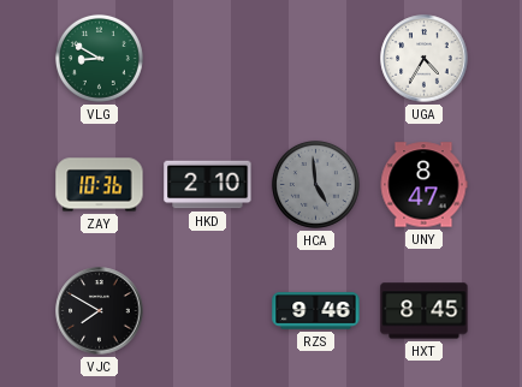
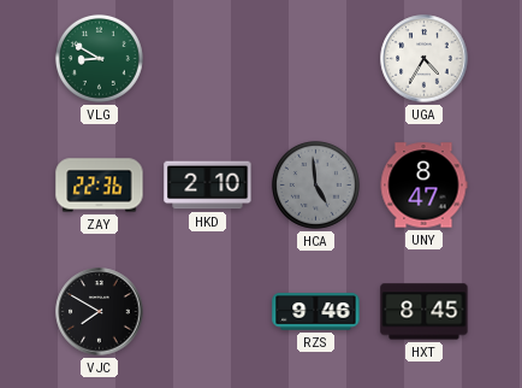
ZAY: 10:36 -> 22:36
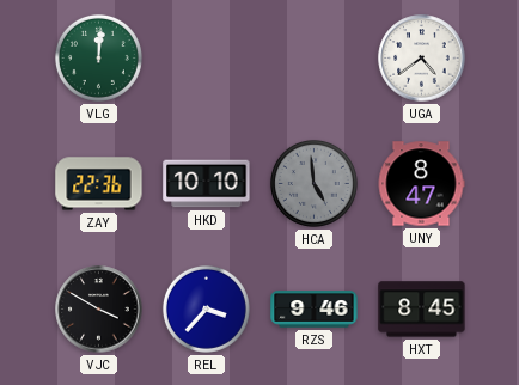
VLG: 8:50 -> 12:01
UGA: 4:35 -> 4:39
HKD: 2:10 -> 10:10
VJC: 7:50 -> 3:50
REL: none -> 3:37
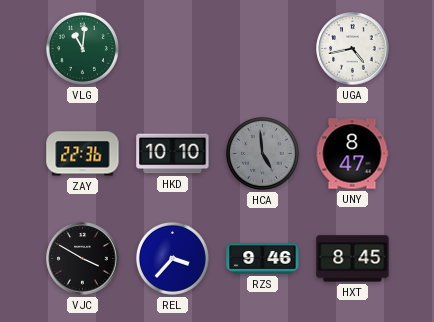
VLG: 12:01 -> 11:01
UGA: 4:39 -> 4:43
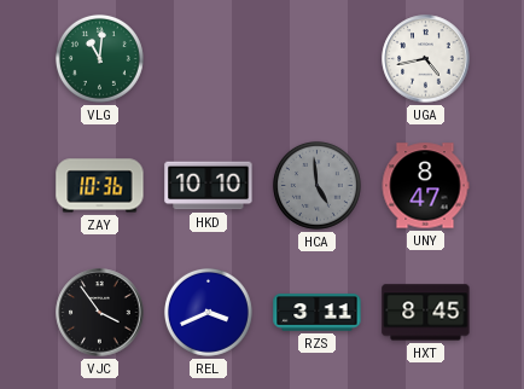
ZAY: 22:36 -> 10:36
VJC: 3:50 -> 3:54
REL: 3:37 -> 3:41
RZS: 9:46 -> 3:11
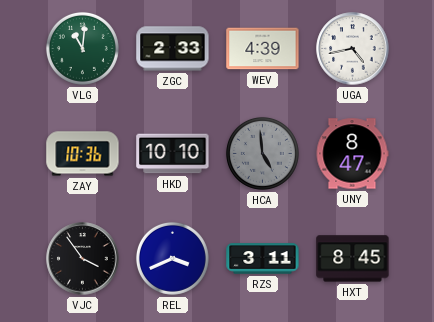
ZGC: none -> 2:33
WEV: none -> 4:39
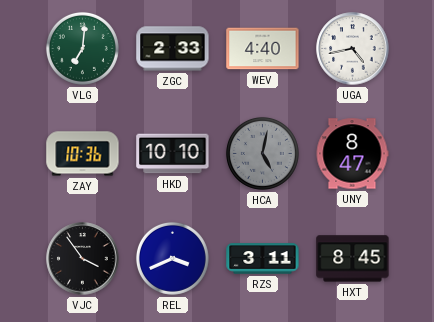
VLG: 11:01 -> 7:01
WEV: 4:39 -> 4:40
HCA: 4:59 -> 5:02
